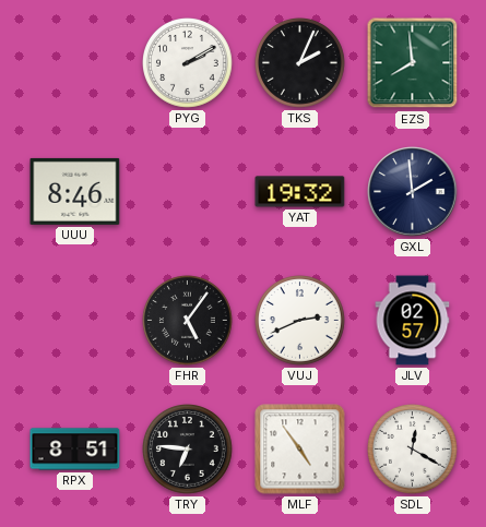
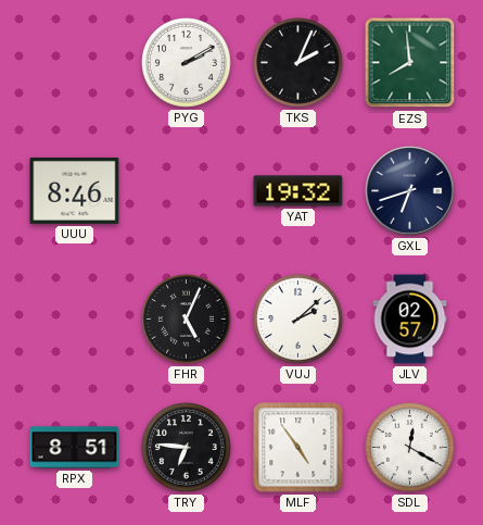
GXL: 1:59 -> 6:42
FHR: 5:06 -> 5:04
VUJ: 2:41 -> 2:08
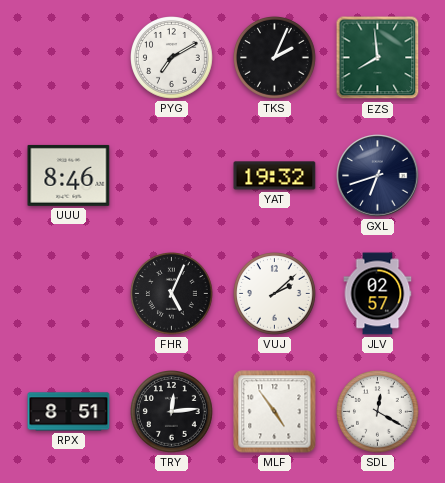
PYG: 2:10 -> 7:10
TRY: 6:46 -> 12:14
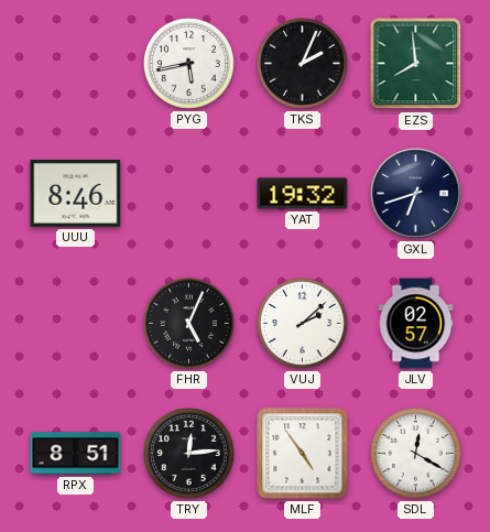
PYG: 7:10 -> 5:43
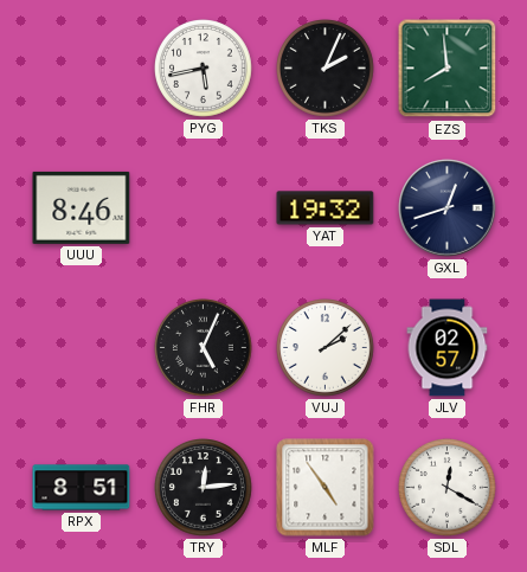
GXL: 6:42 -> 12:42
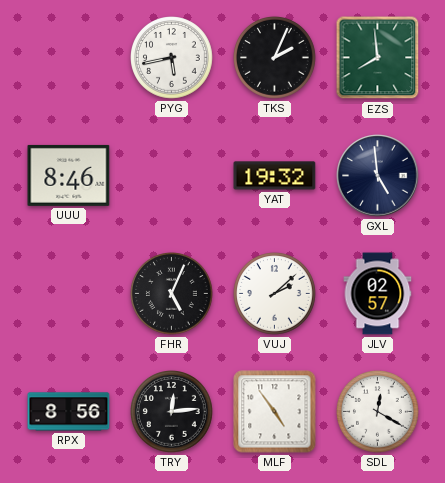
GXL: 12:42 -> 4:59
RPX: 8:51 -> 8:56
